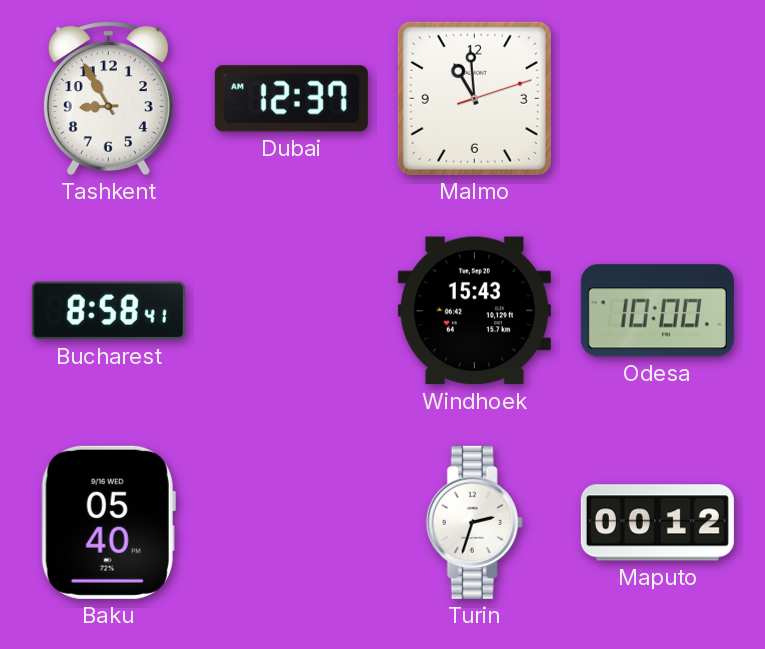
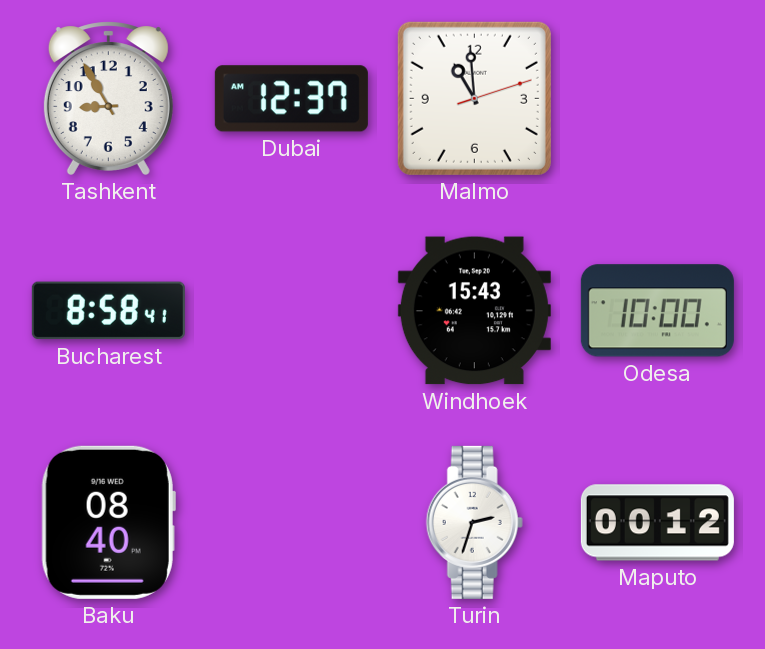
Baku: 05:40 -> 08:40
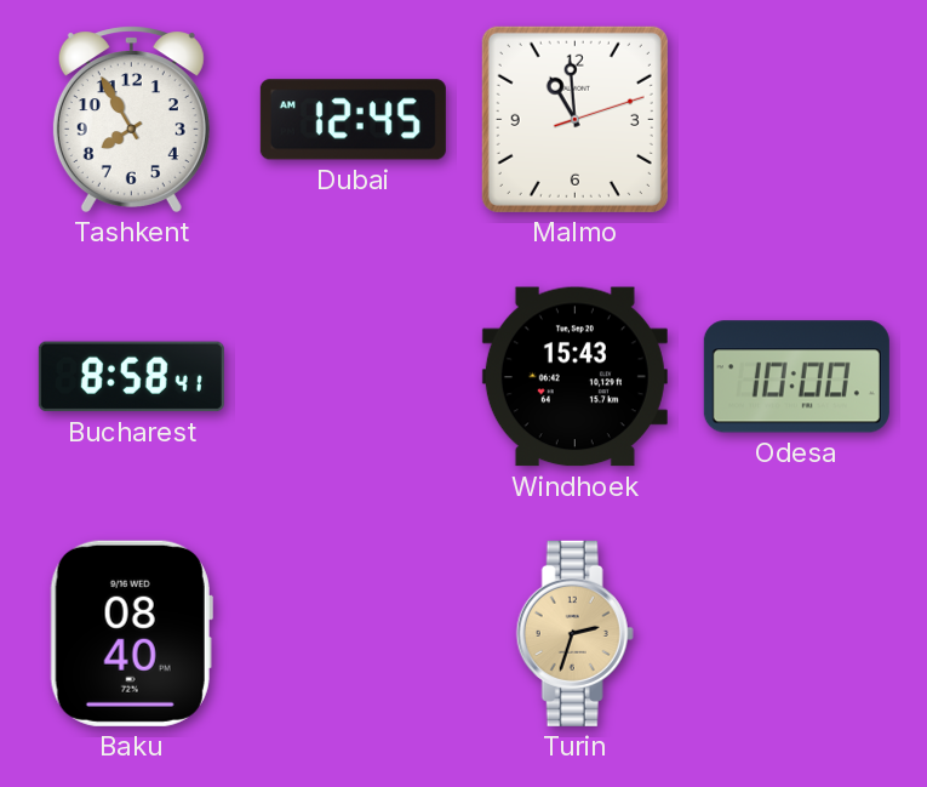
Tashkent: 8:55 -> 7:55
Dubai: 12:37 -> 12:45
Turin dial: white -> champagne
Maputo: 00:12 -> none
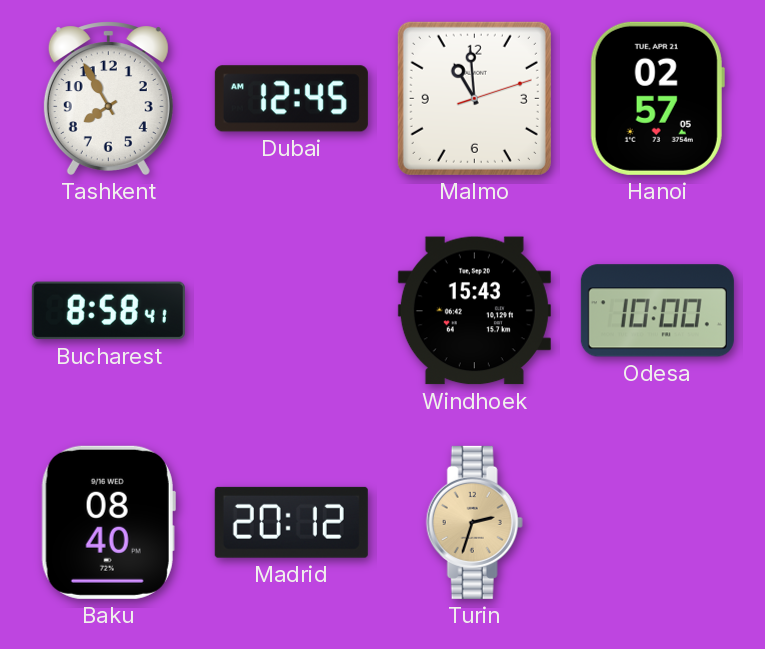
Hanoi: none -> 02:57
Madrid: none -> 20:12
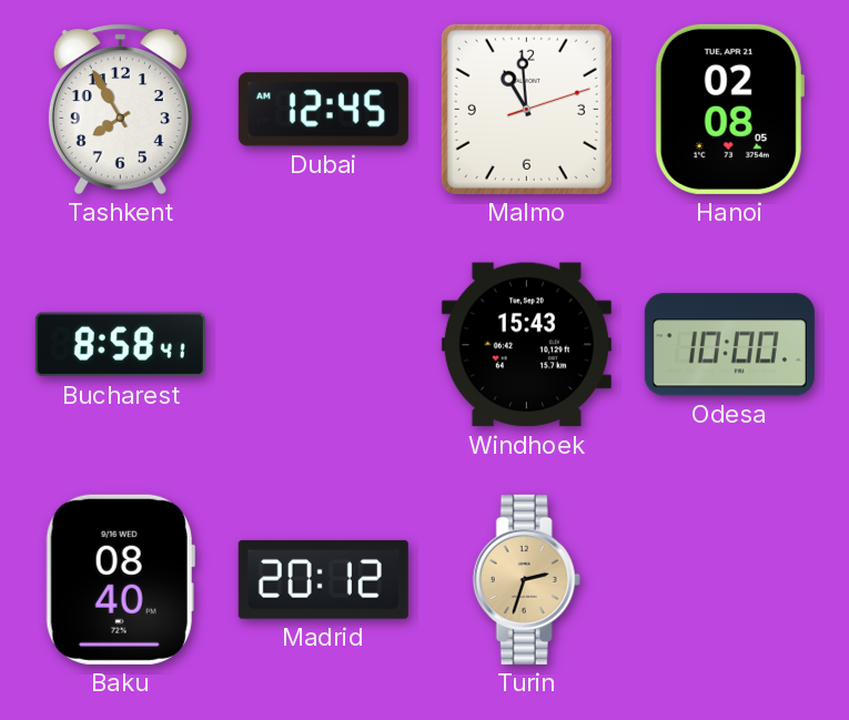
Hanoi: 02:57 -> 02:08
